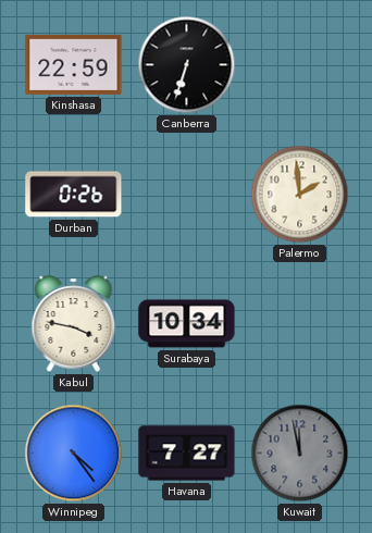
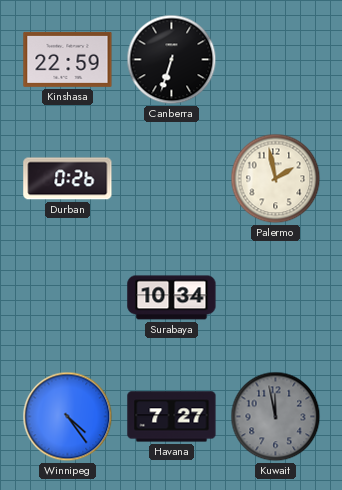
Palermo: 1:59 -> 1:58
Kabul: 3:47 -> none
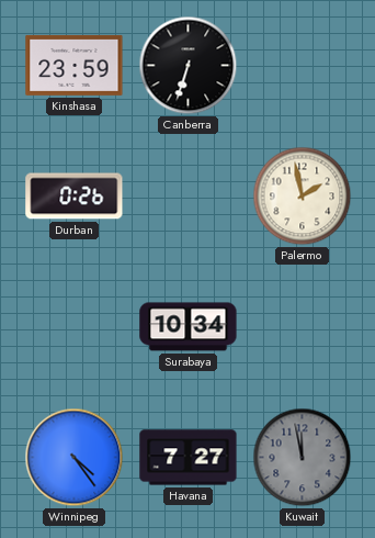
Kinshasa: 22:59 -> 23:59
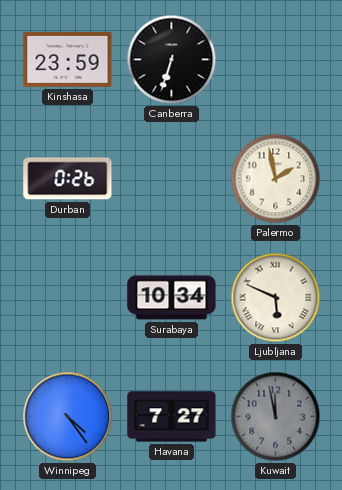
Ljubljana: none -> 5:49
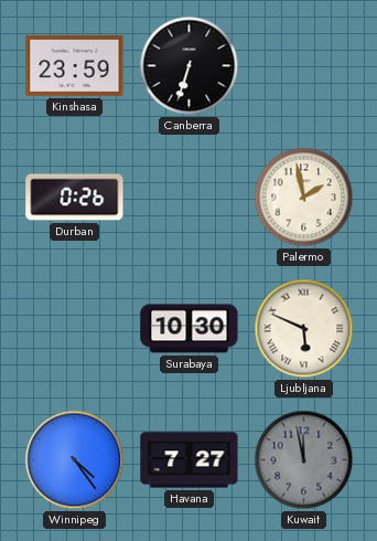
Surabaya: 10:34 -> 10:30
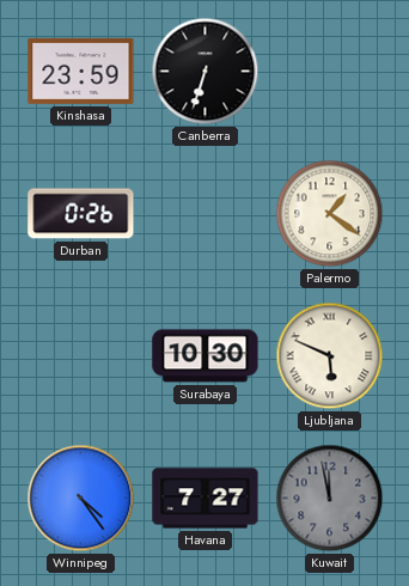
Palermo: 1:58 -> 1:21
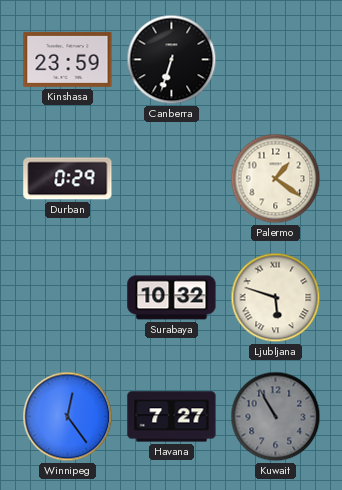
Durban: 0:26 -> 0:29
Surabaya: 10:30 -> 10:32
Ljubljana: 5:49 -> 5:48
Winnipeg: 4:24 -> 12:24
Kuwait: 11:58 -> 10:55
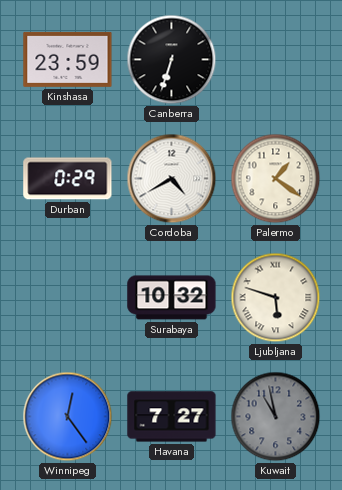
Cordoba: none -> 4:40
Kuwait: 10:55 -> 10:58
